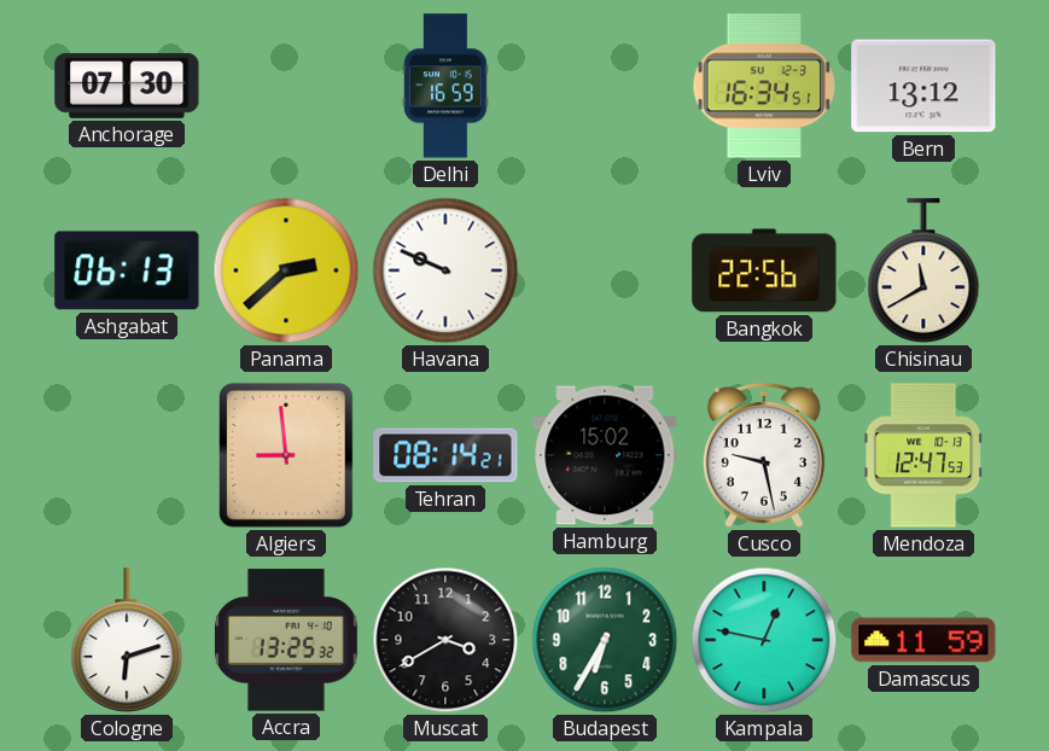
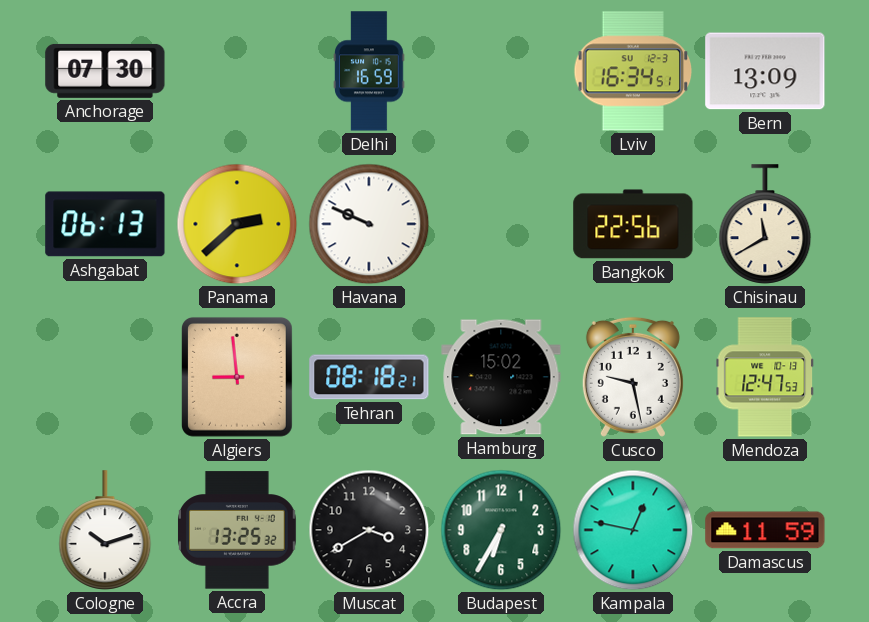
Bern: 13:12 -> 13:09
Tehran: 08:14 -> 08:18
Cologne: 6:12 -> 10:12
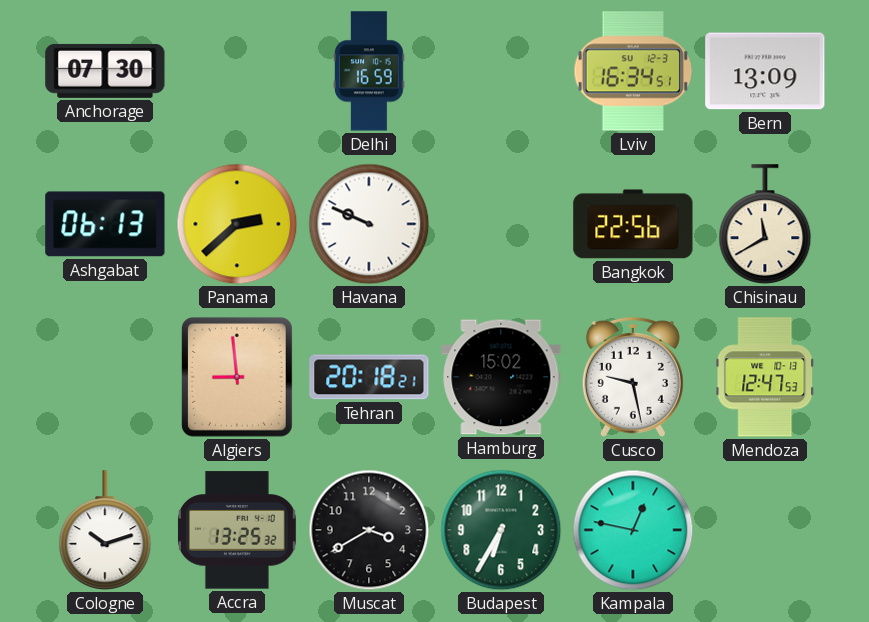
Tehran: 08:18 -> 20:18
Damascus: 11:59 -> none
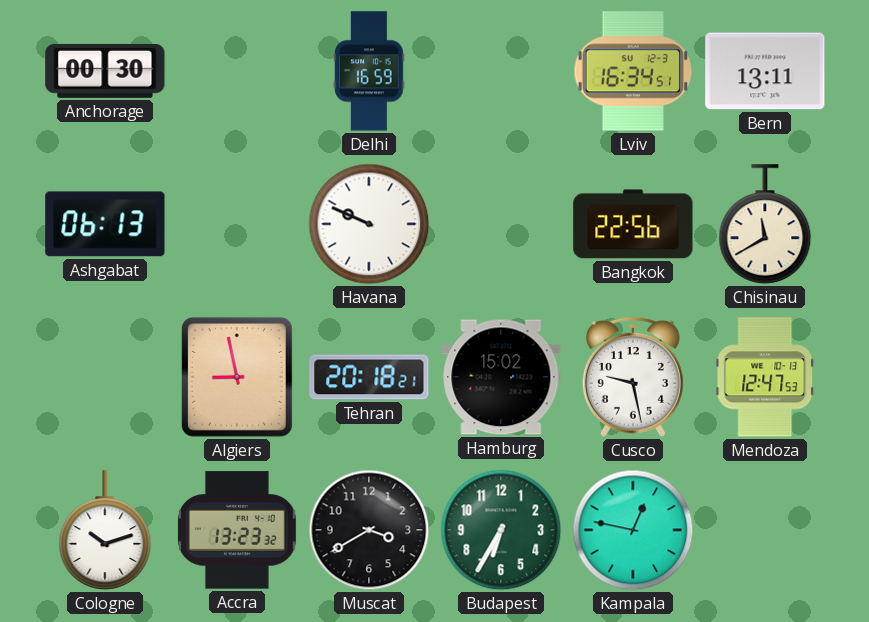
Anchorage: 07:30 -> 00:30
Bern: 13:09 -> 13:11
Panama: 2:38 -> none
Algiers: 8:59 -> 8:58
Accra: 13:25 -> 13:23
